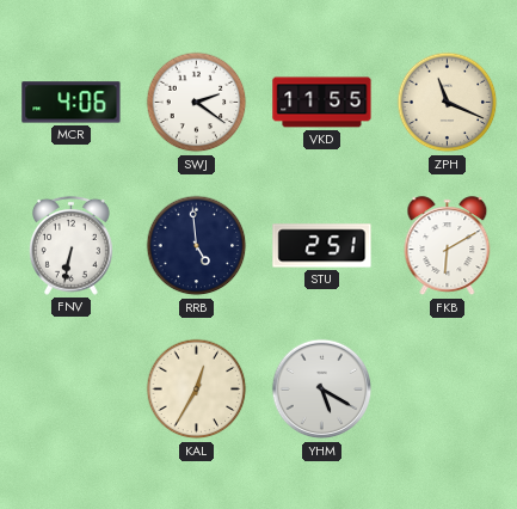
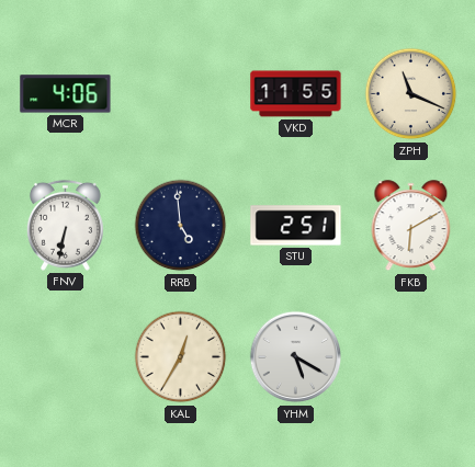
SWJ: 2:21 -> none
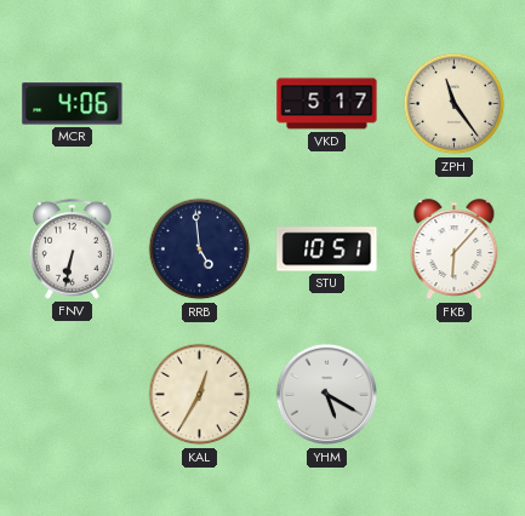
VKD: 11:55 -> 5:17
ZPH: 11:19 -> 11:24
STU: 2:51 -> 10:51
FKB: 6:10 -> 6:07
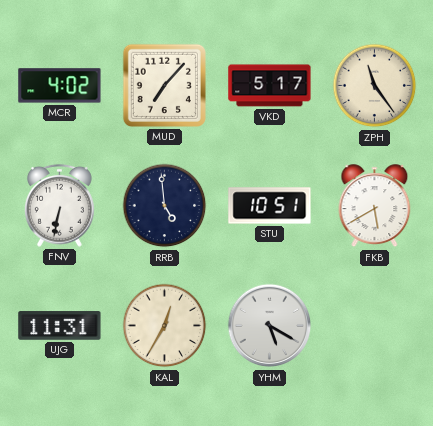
MCR: 4:06 -> 4:02
MUD: none -> 7:07
FKB: 6:07 -> 5:40
UJG: none -> 11:31
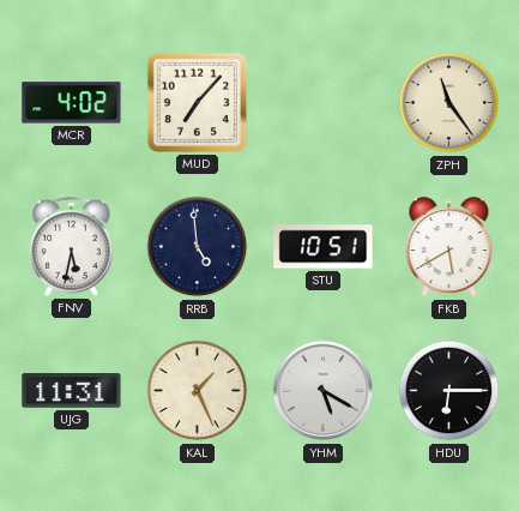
VKD: 5:17 -> none
FNV: 6:32 -> 5:32
KAL: 12:35 -> 1:26
HDU: none -> 6:15
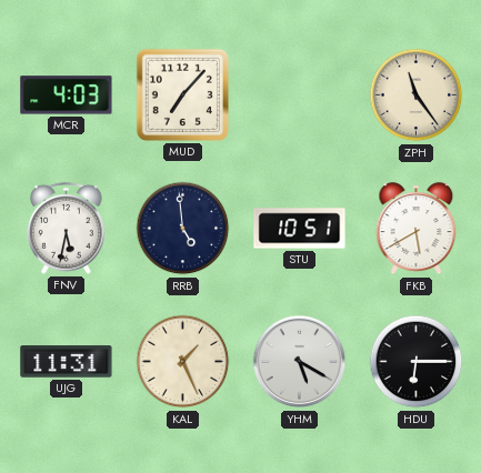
MCR: 4:02 -> 4:03
